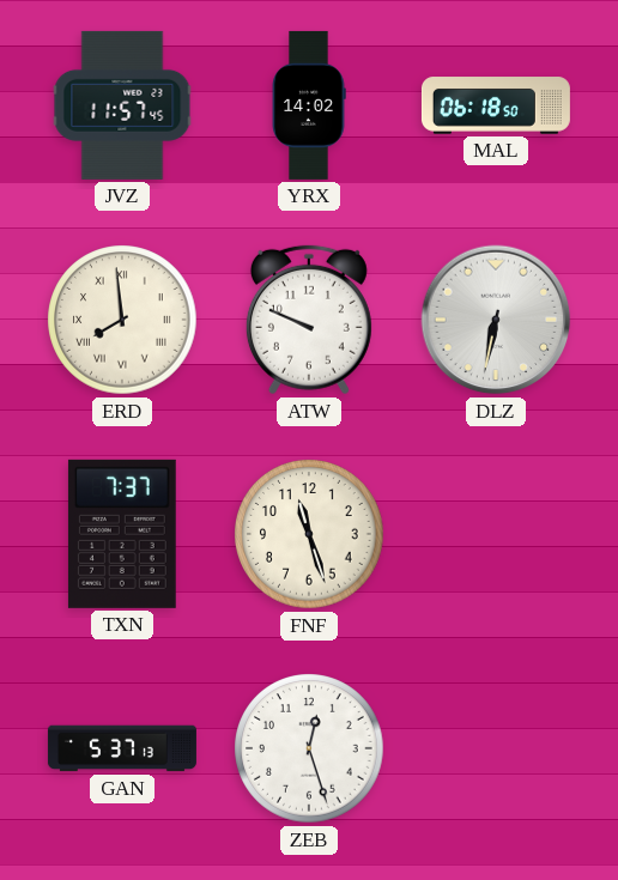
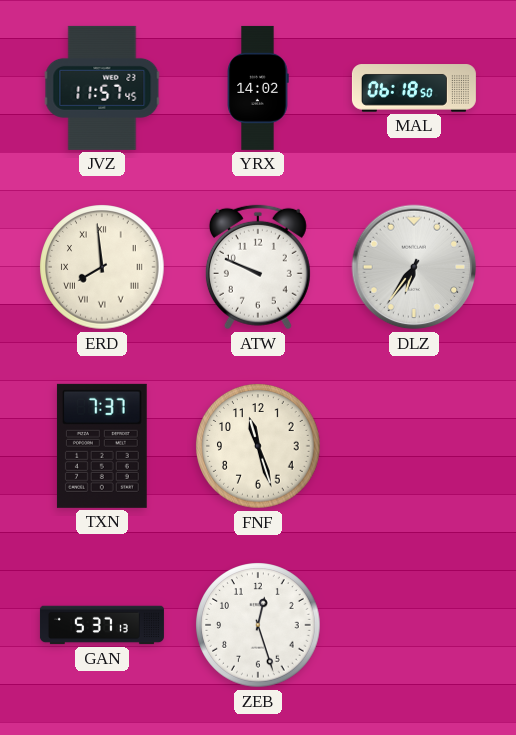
DLZ: 6:32 -> 6:36
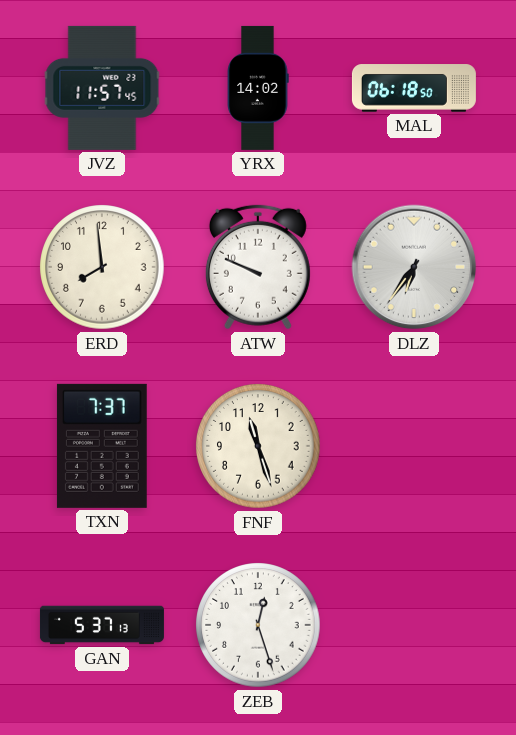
ERD numerals: Roman -> Arabic
